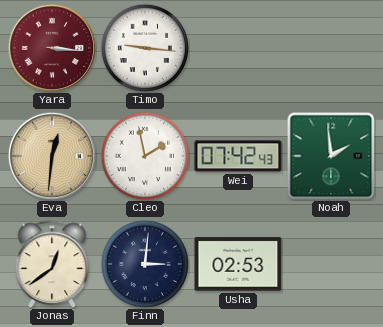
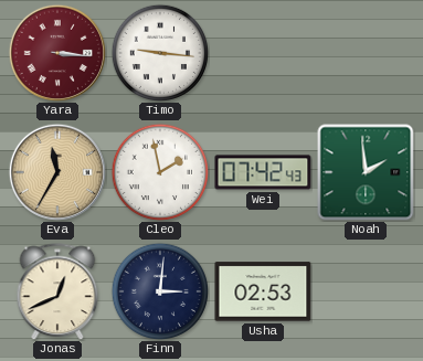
Eva: 12:31 -> 11:35
Jonas: 12:39 -> 12:41
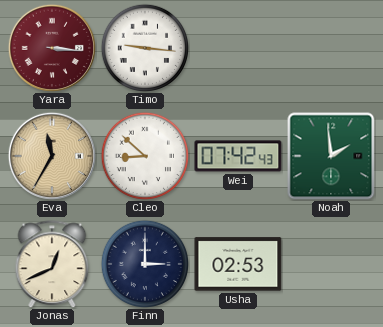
Cleo: 1:58 -> 8:52
Finn: 3:01 -> 3:00
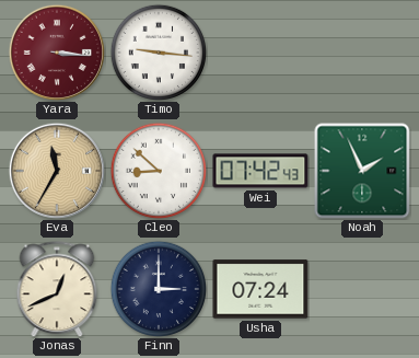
Noah: 1:59 -> 1:56
Usha: 02:53 -> 07:24
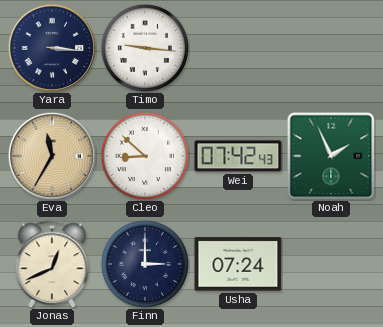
Yara dial: burgundy -> navy
